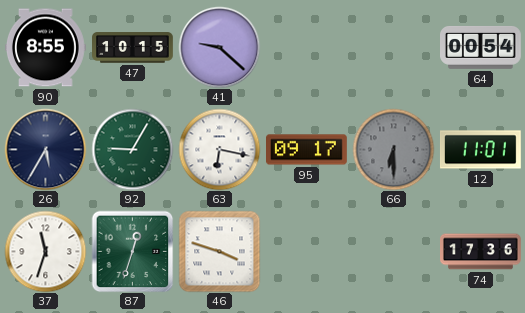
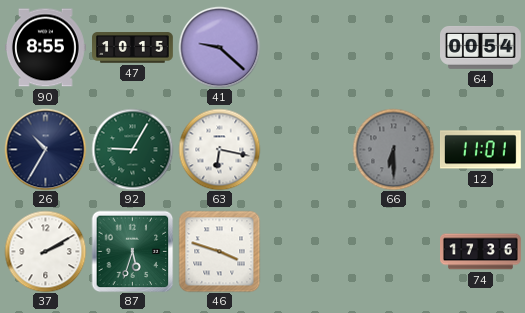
26: 5:35 -> 10:35
95: 09:17 -> none
37: 11:33 -> 2:10
87: 12:33 -> 5:33
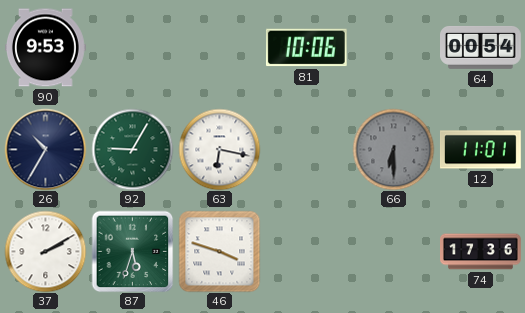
90: 8:55 -> 9:53
47: 10:15 -> none
41: 9:22 -> none
81: none -> 10:06
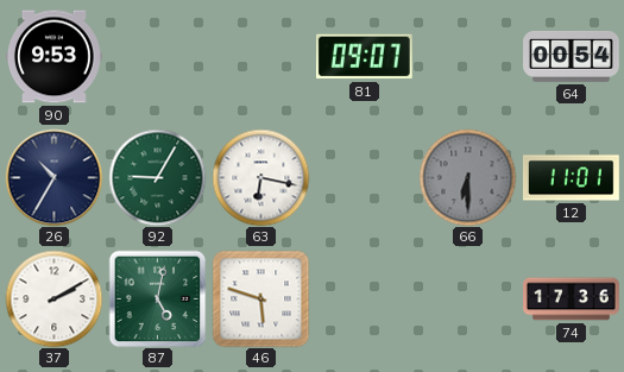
81: 10:06 -> 09:07
87: 5:33 -> 5:02
46: 3:48 -> 5:48
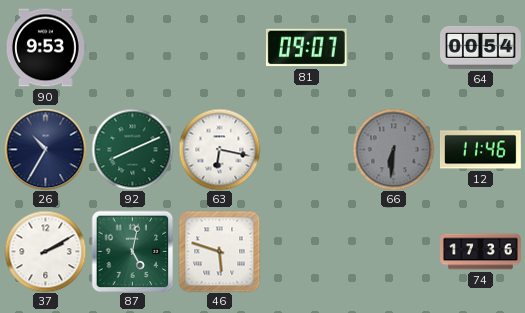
92: 9:05 -> 8:11
66: 6:30 -> 6:31
12: 11:01 -> 11:46
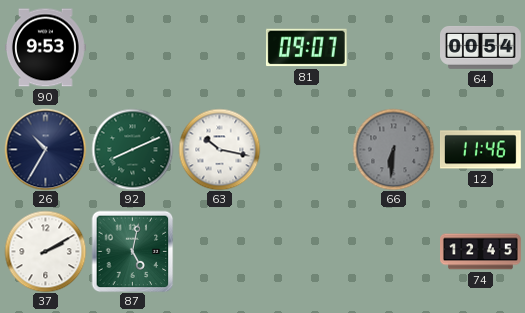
63: 6:17 -> 10:17
46: 5:48 -> none
74: 17:36 -> 12:45
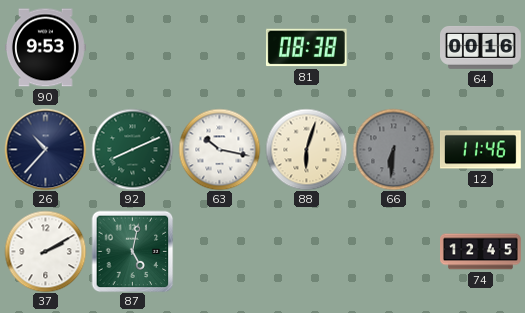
81: 09:07 -> 08:38
64: 00:54 -> 00:16
26: 10:35 -> 10:37
88: none -> 6:03
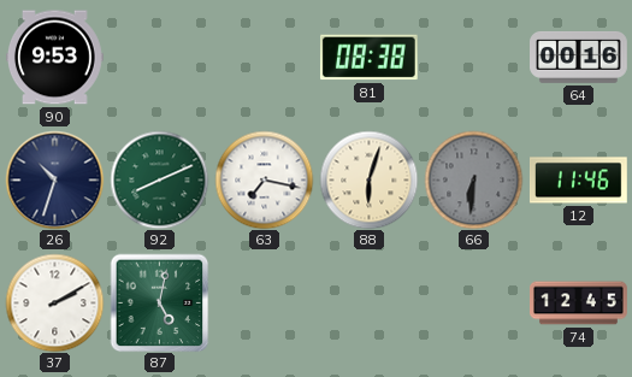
26: 10:37 -> 10:33
63: 10:17 -> 7:17
